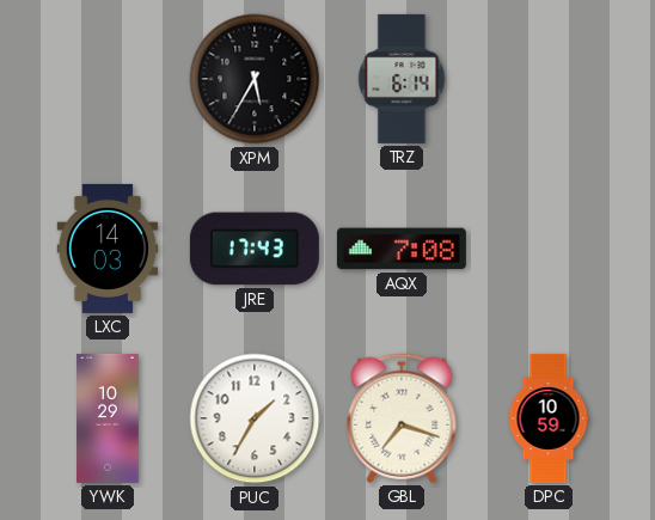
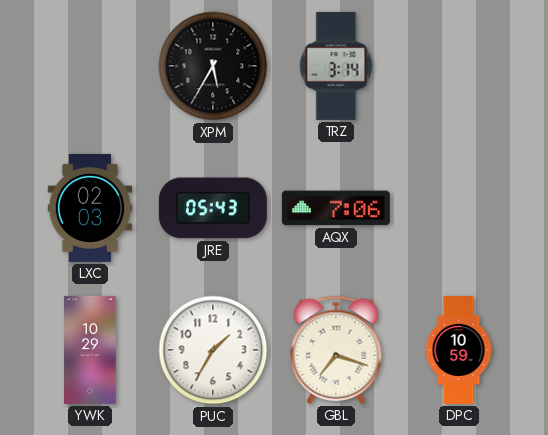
TRZ: 6:14 -> 3:14
LXC: 14:03 -> 02:03
JRE: 17:43 -> 05:43
AQX: 7:08 -> 7:06
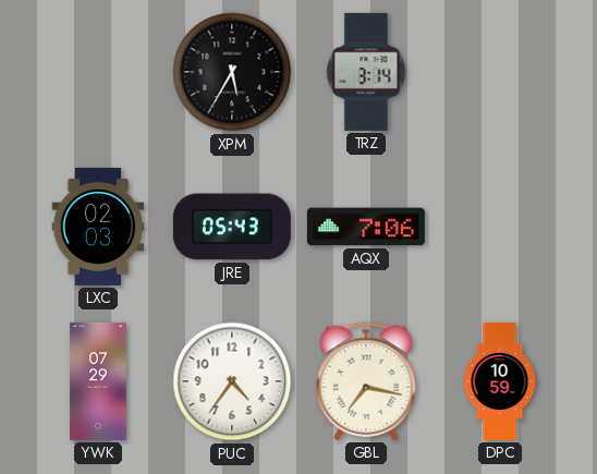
YWK: 10:29 -> 07:29
PUC: 1:35 -> 4:36
GBL: 7:18 -> 7:17
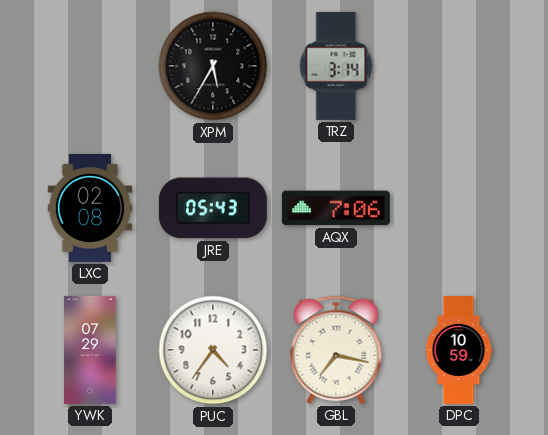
LXC: 02:03 -> 02:08
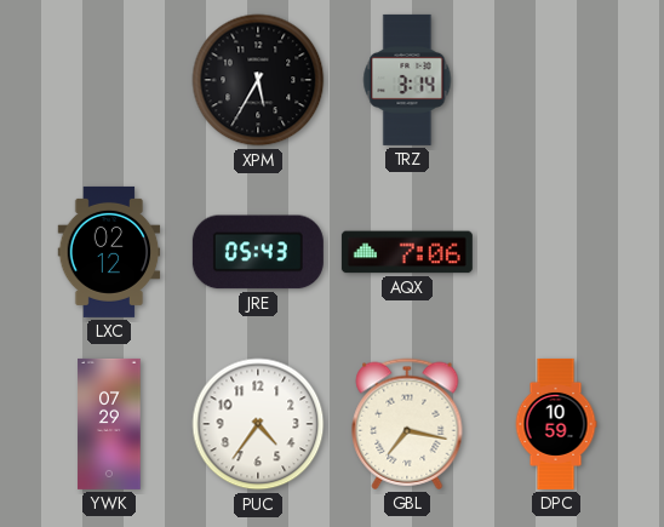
LXC: 02:08 -> 02:12
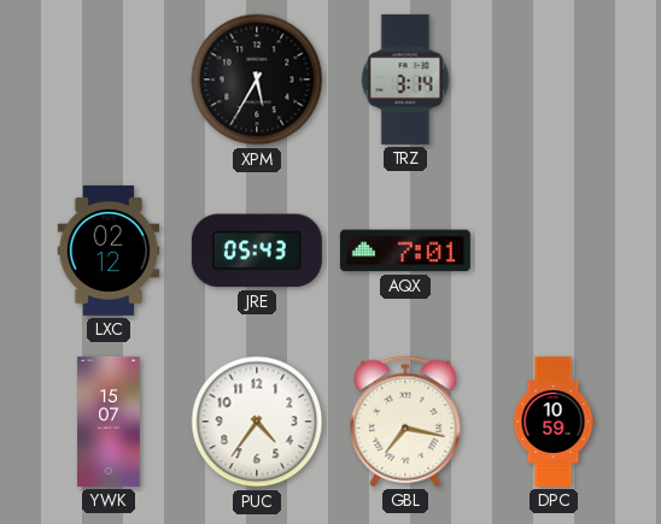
AQX: 7:06 -> 7:01
YWK: 07:29 -> 15:07
